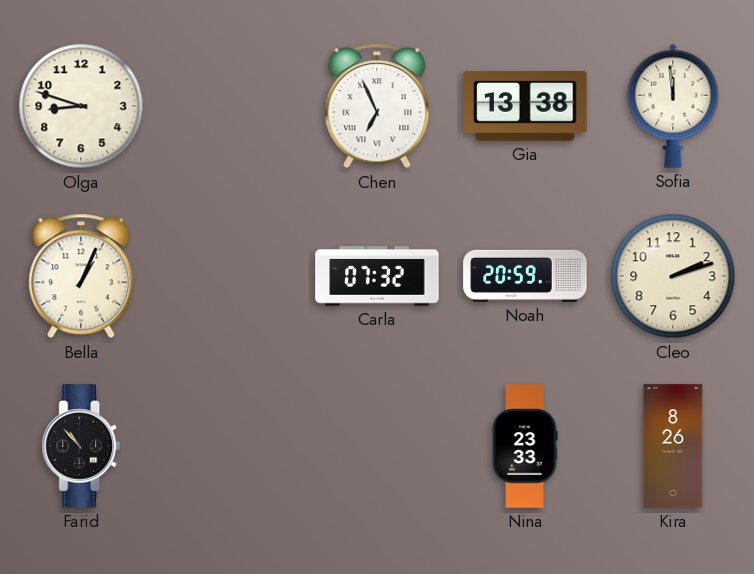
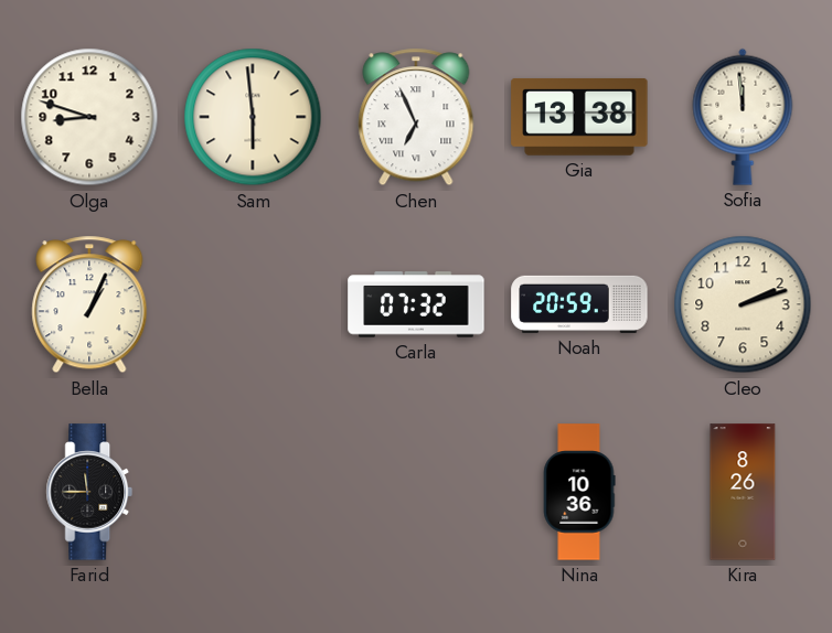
Sam: none -> 5:59
Farid: 10:53 -> 11:45
Nina: 23:33 -> 10:36
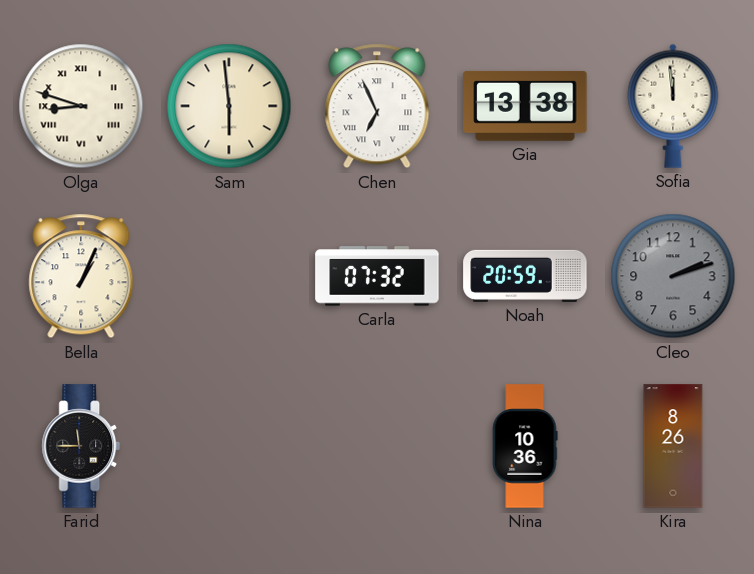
Olga numerals: Arabic -> Roman
Cleo dial: cream -> grey
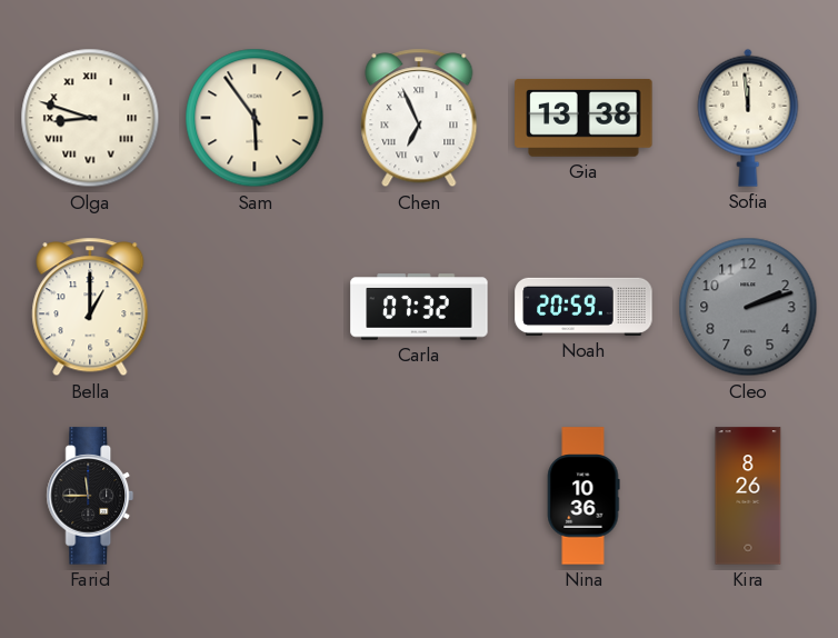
Sam: 5:59 -> 5:54
Bella: 1:04 -> 1:00
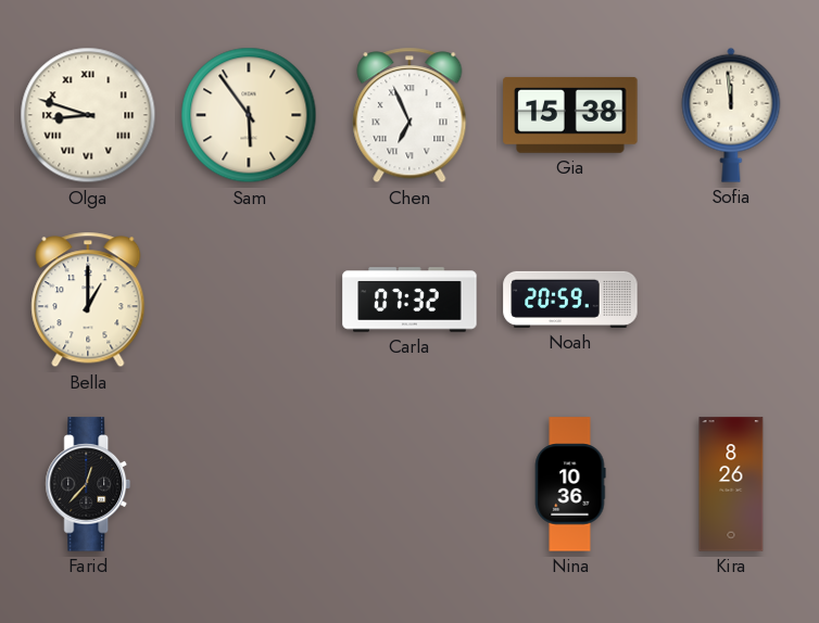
Gia: 13:38 -> 15:38
Cleo: 2:12 -> none
Farid: 11:45 -> 12:37
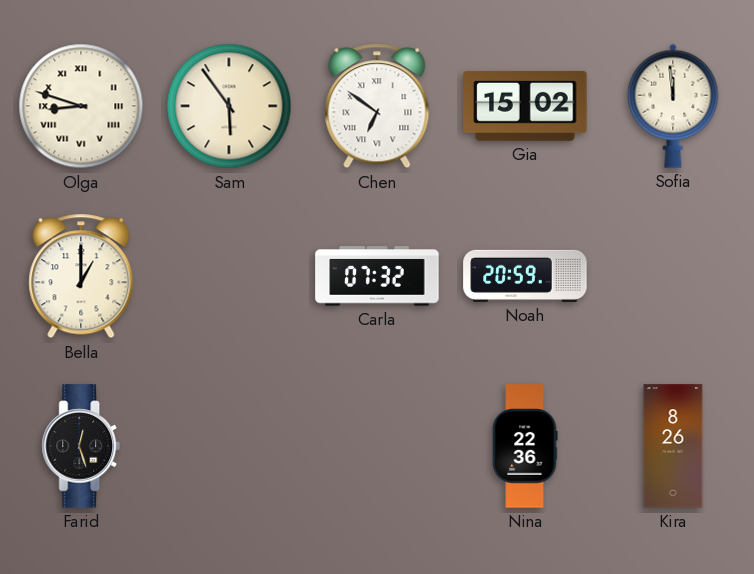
Chen: 6:56 -> 6:51
Gia: 15:38 -> 15:02
Farid: 12:37 -> 12:27
Nina: 10:36 -> 22:36
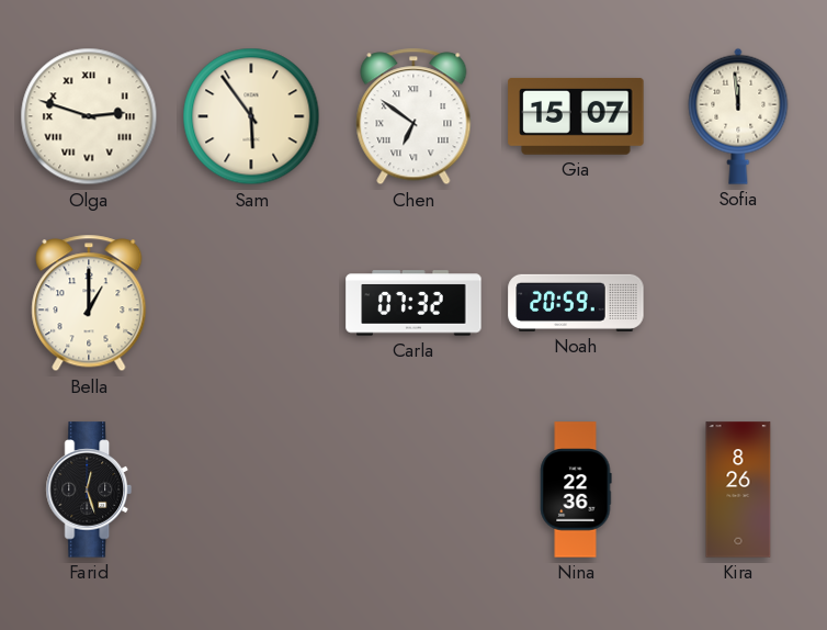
Olga: 8:48 -> 2:48
Gia: 15:02 -> 15:07
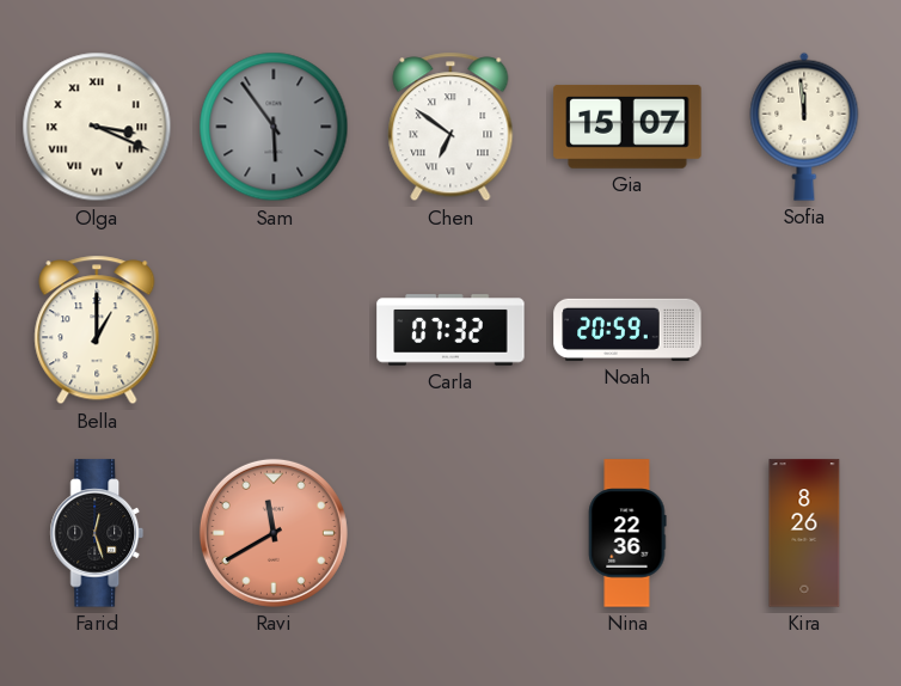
Olga: 2:48 -> 3:19
Sam dial: cream -> grey
Ravi: none -> 11:40
